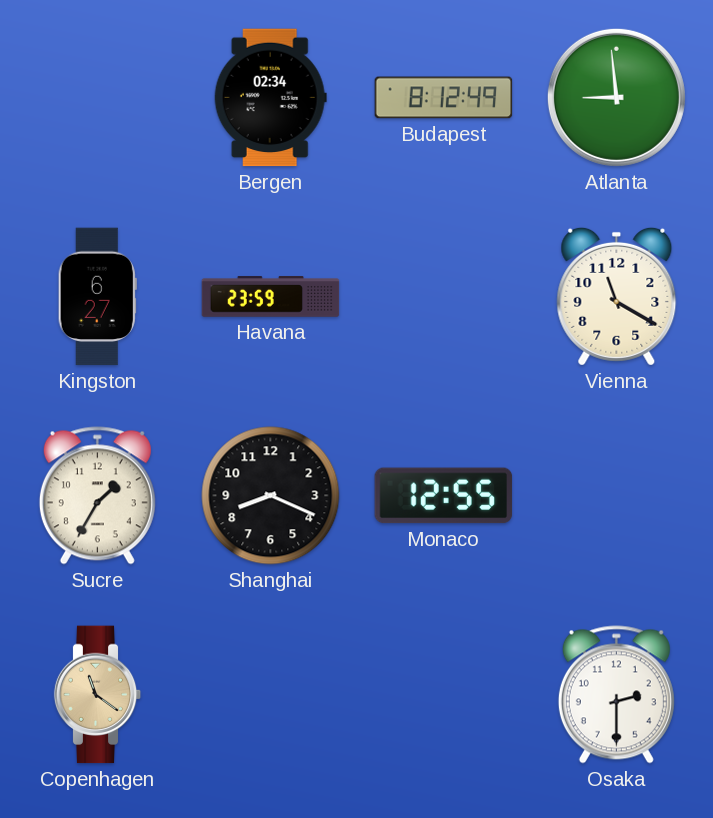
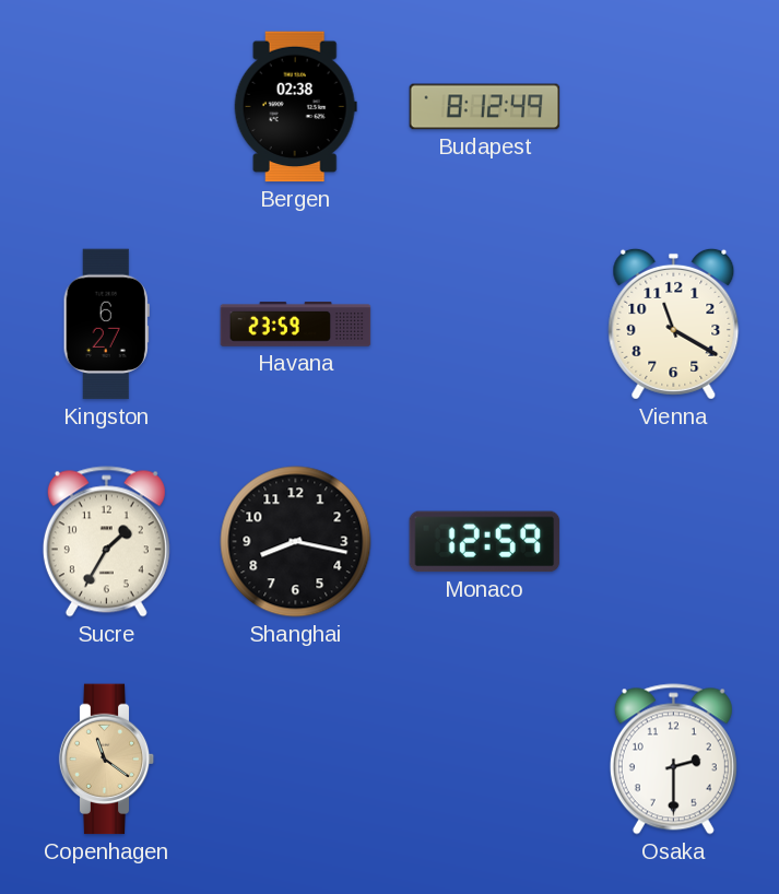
Bergen: 02:34 -> 02:38
Atlanta: 8:59 -> none
Shanghai: 8:19 -> 8:17
Monaco: 12:55 -> 12:59
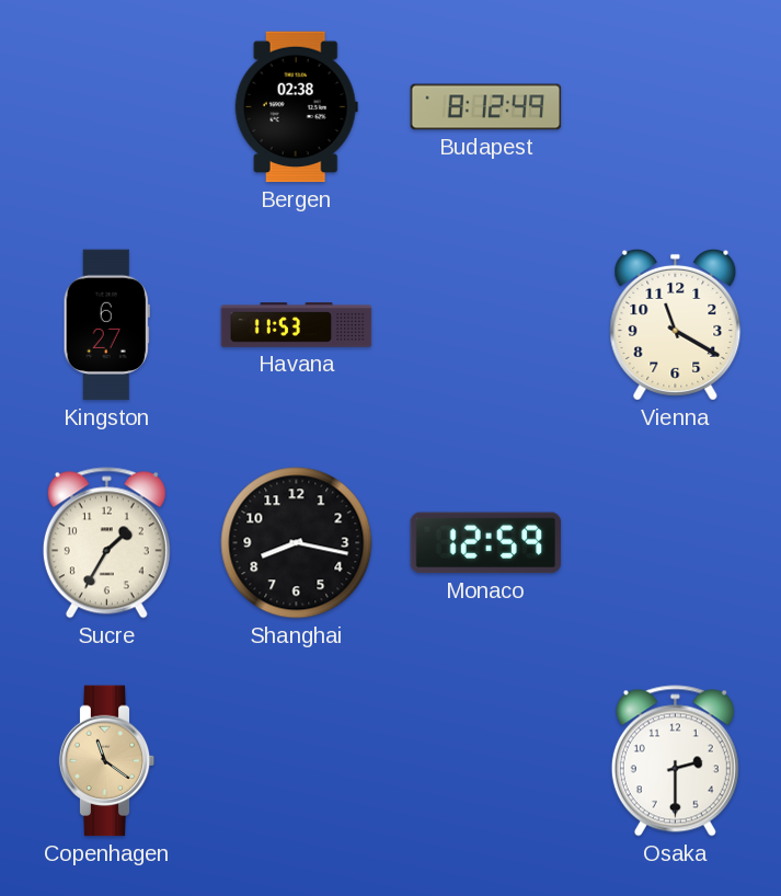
Havana: 23:59 -> 11:53
